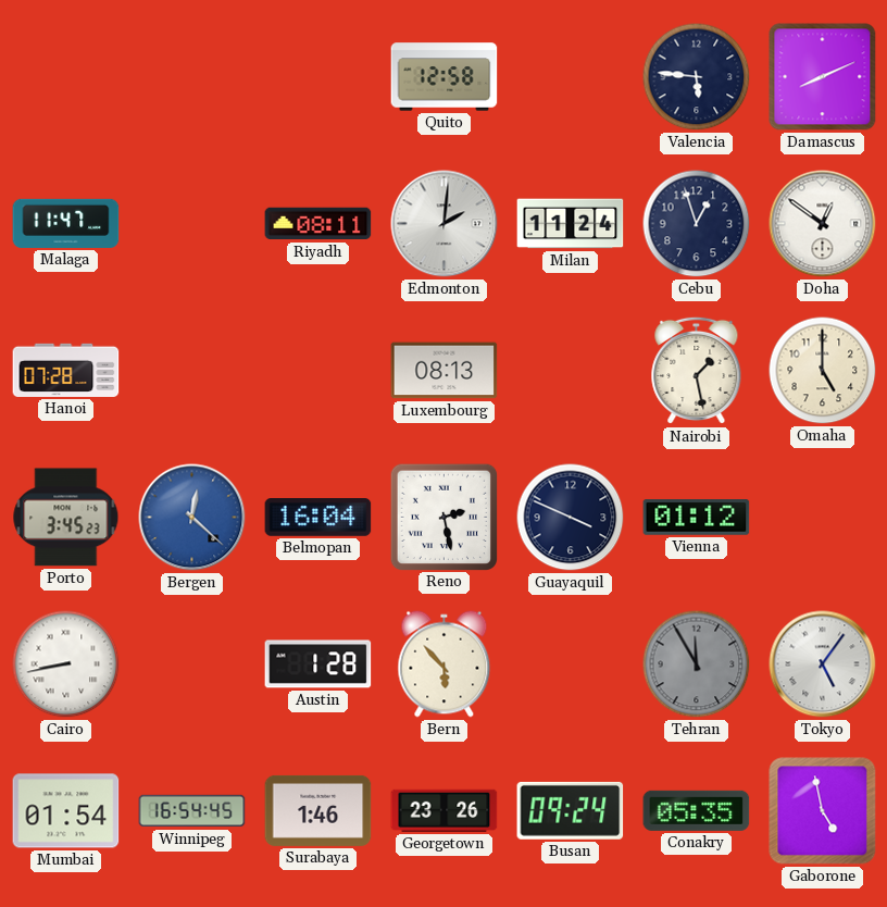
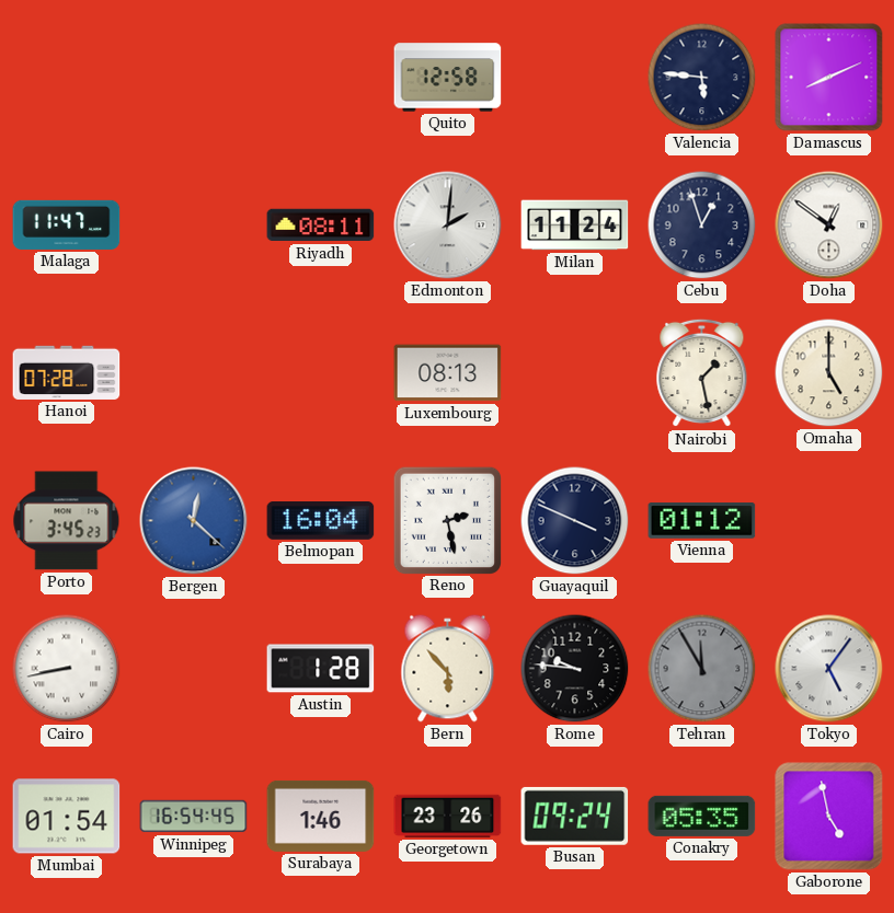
Rome: none -> 9:46
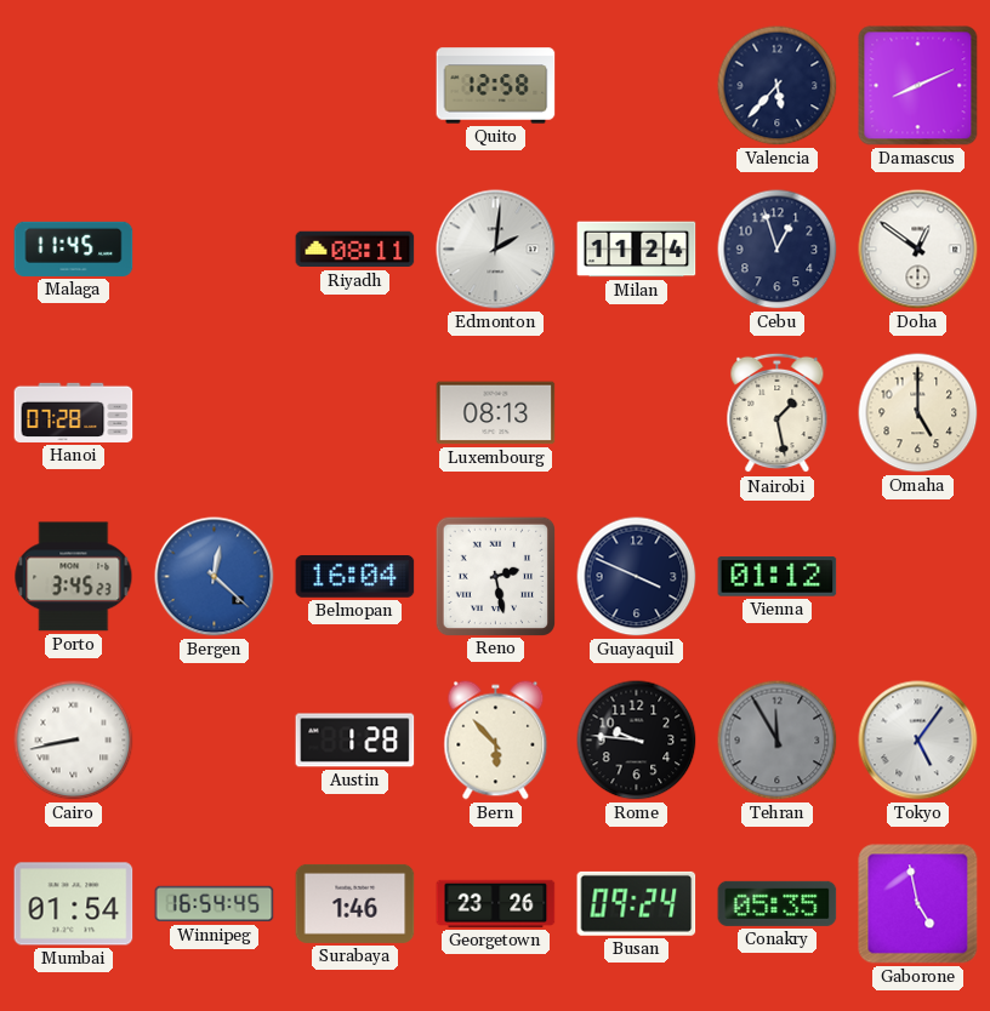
Valencia: 5:46 -> 5:37
Malaga: 11:47 -> 11:45
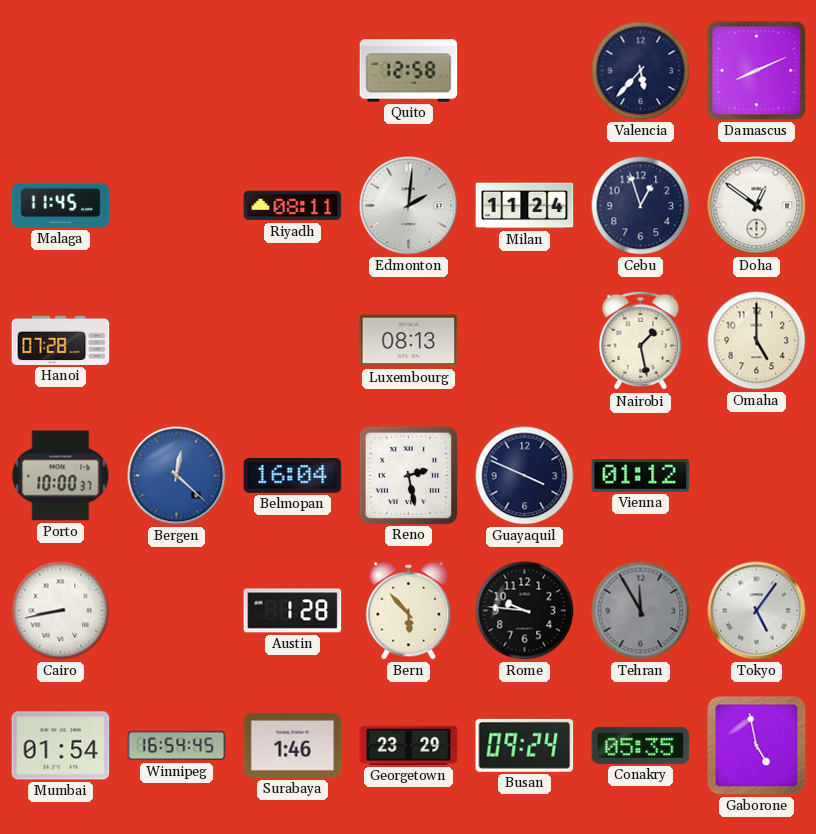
Porto: 3:45 -> 10:00
Georgetown: 23:26 -> 23:29
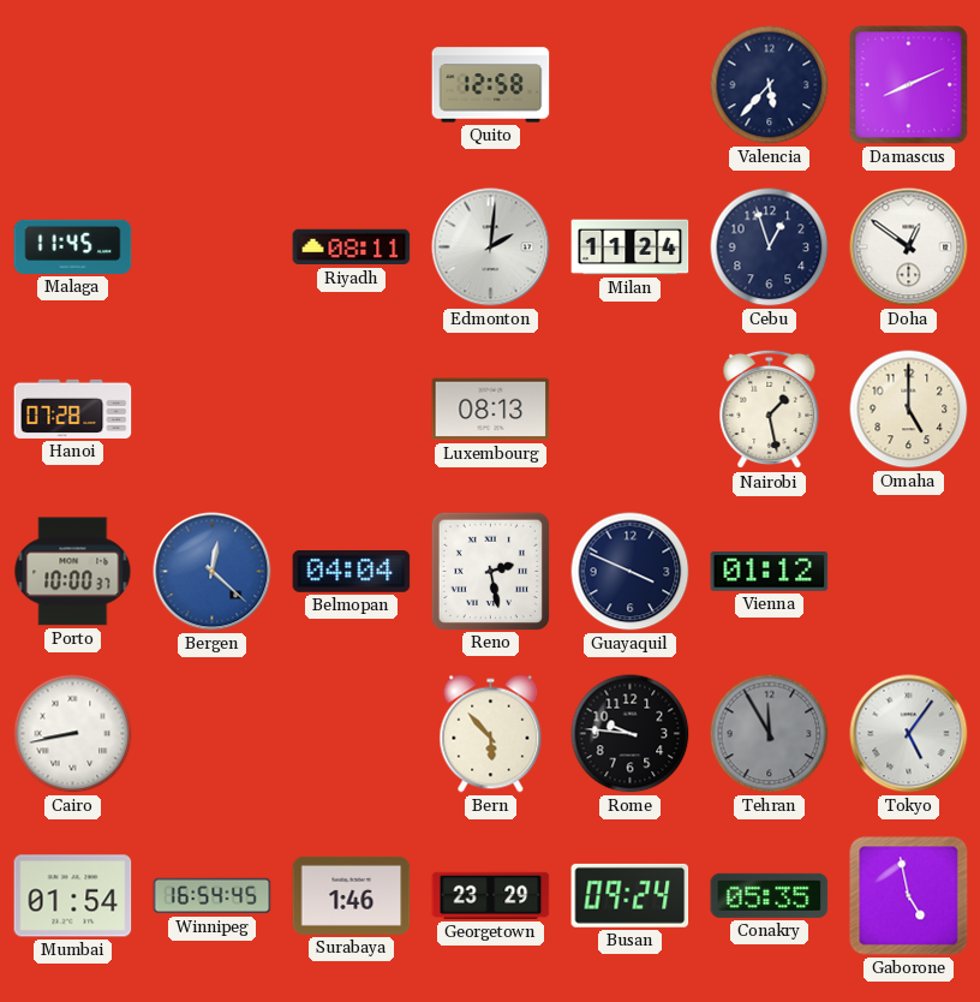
Belmopan: 16:04 -> 04:04
Austin: 1:28 -> none
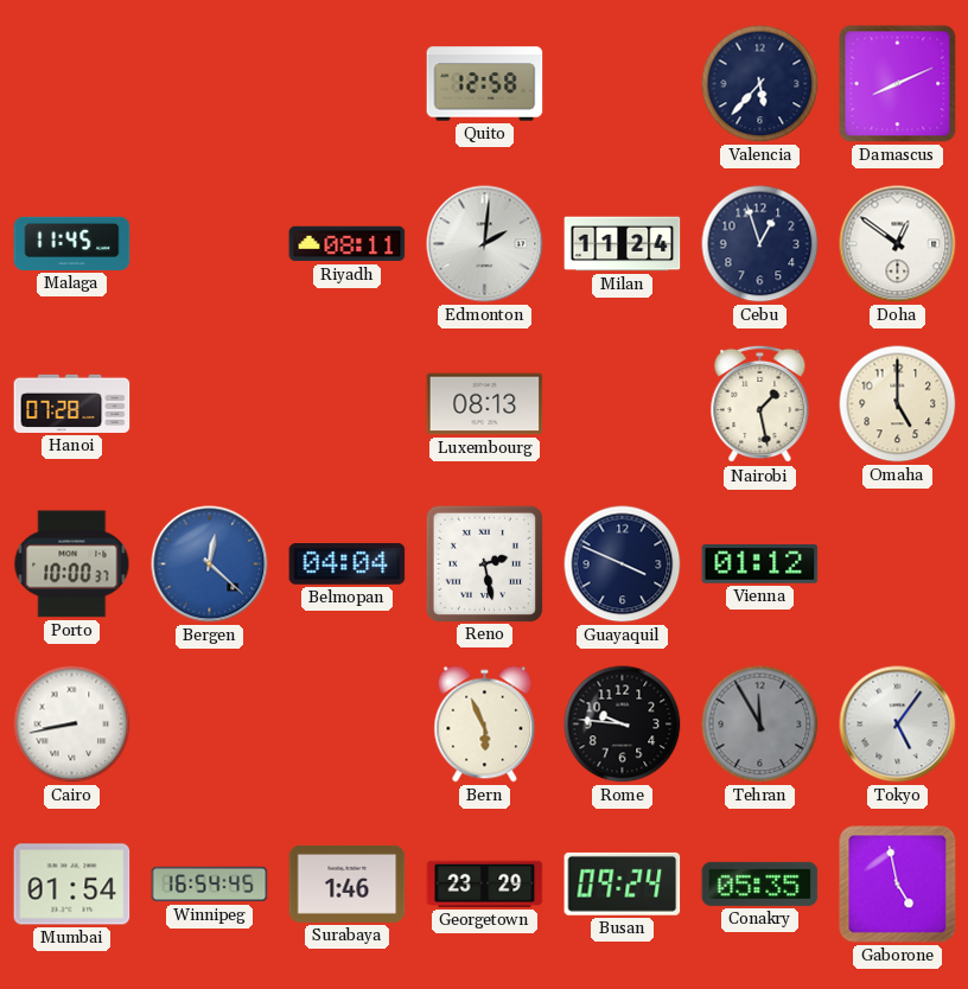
Bern: 5:53 -> 5:56
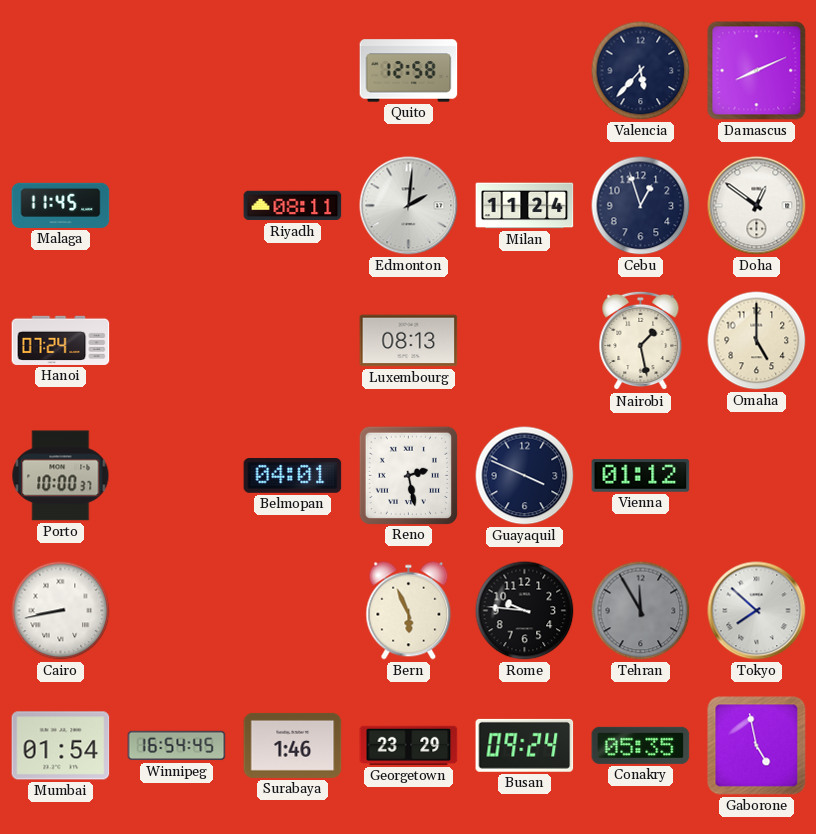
Hanoi: 07:28 -> 07:24
Bergen: 12:22 -> none
Belmopan: 04:04 -> 04:01
Tokyo: 5:06 -> 7:52
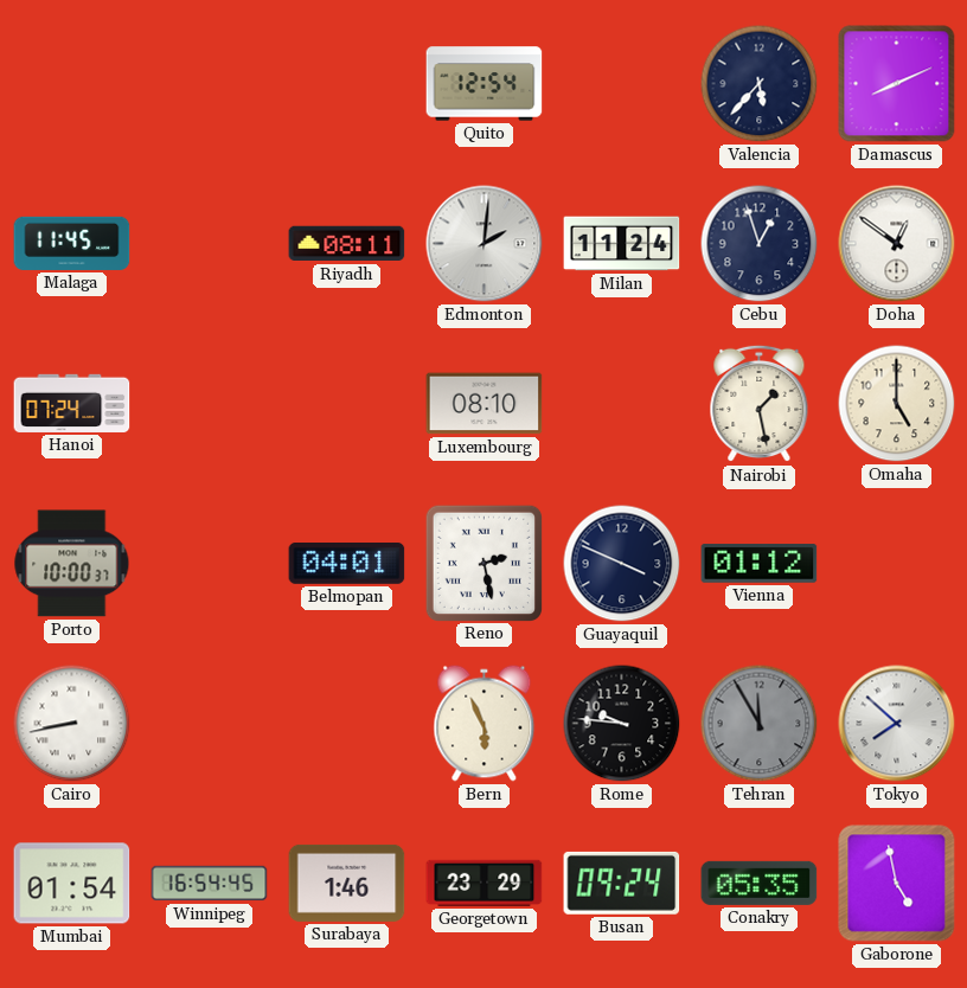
Quito: 12:58 -> 12:54
Luxembourg: 08:13 -> 08:10
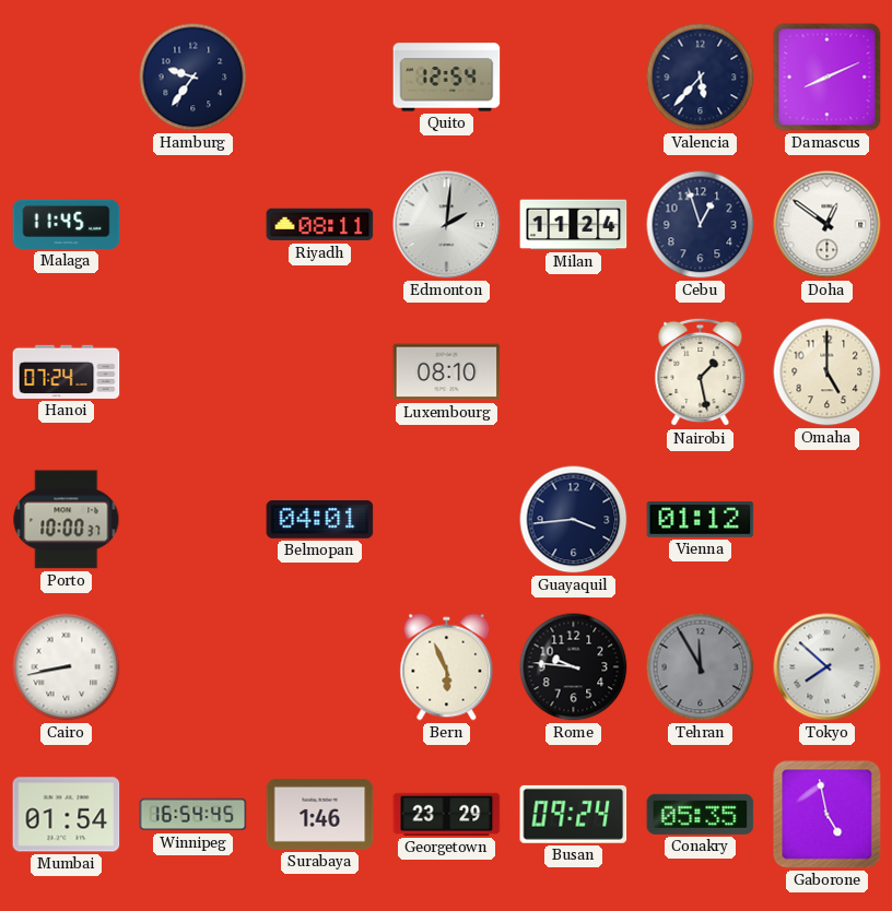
Hamburg: none -> 9:36
Reno: 2:28 -> none
Guayaquil: 3:49 -> 3:44
